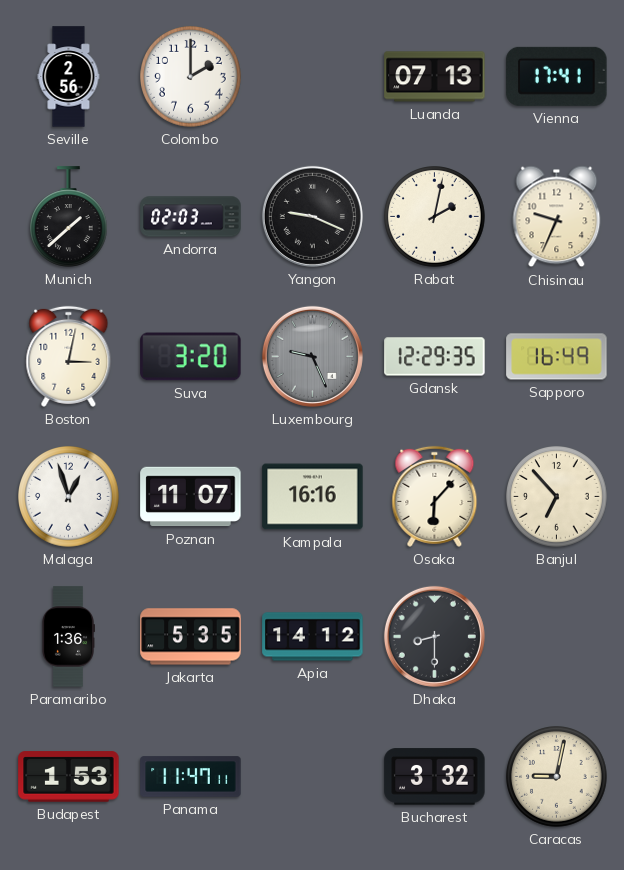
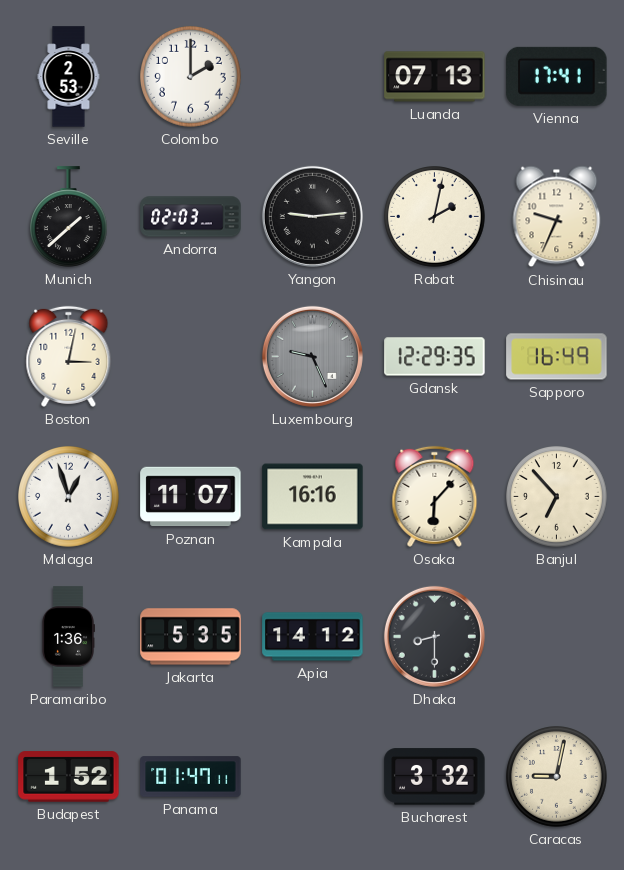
Seville: 2:56 -> 2:53
Yangon: 9:19 -> 9:14
Suva: 3:20 -> none
Budapest: 1:53 -> 1:52
Panama: 11:47 -> 01:47
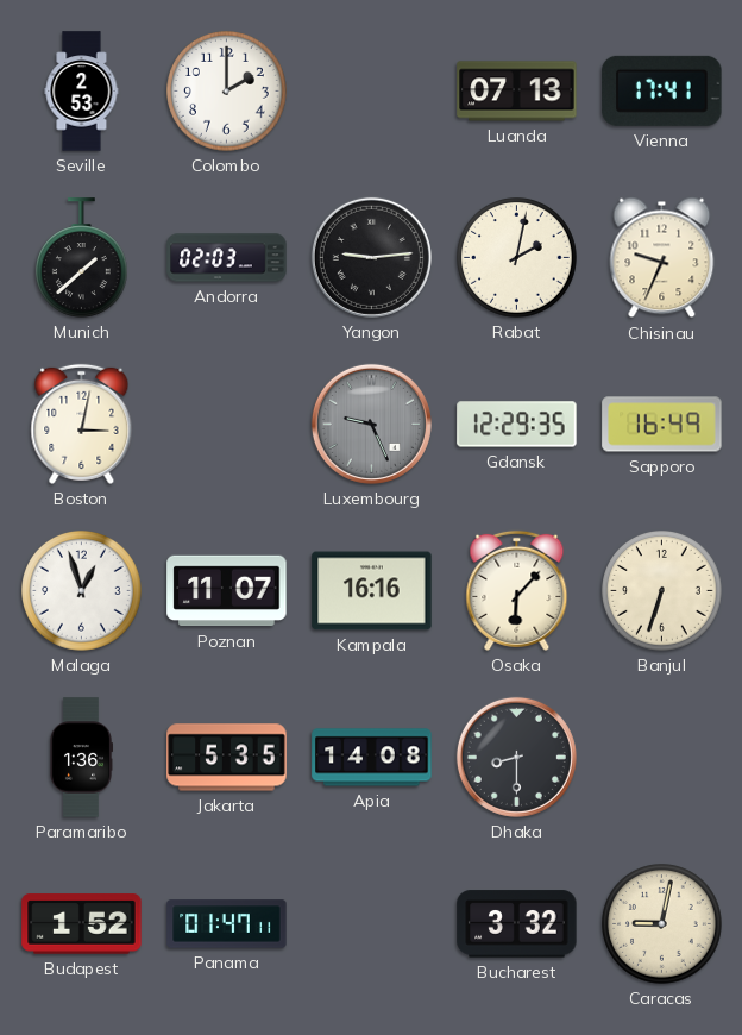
Banjul: 6:53 -> 6:33
Apia: 14:12 -> 14:08
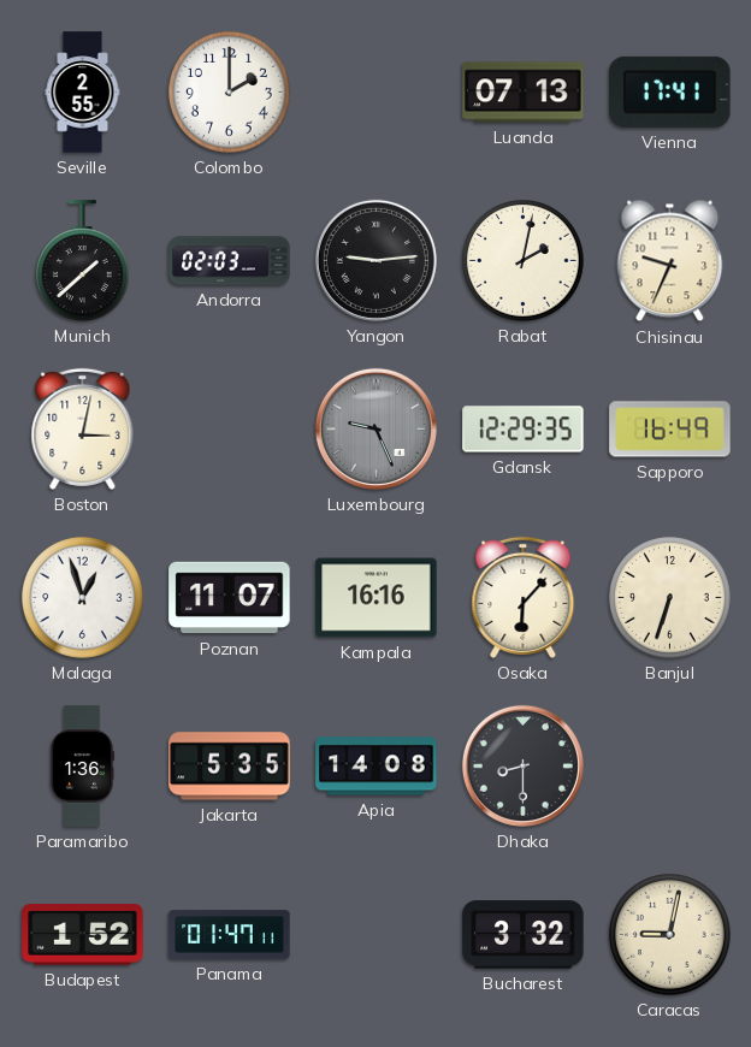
Seville: 2:53 -> 2:55
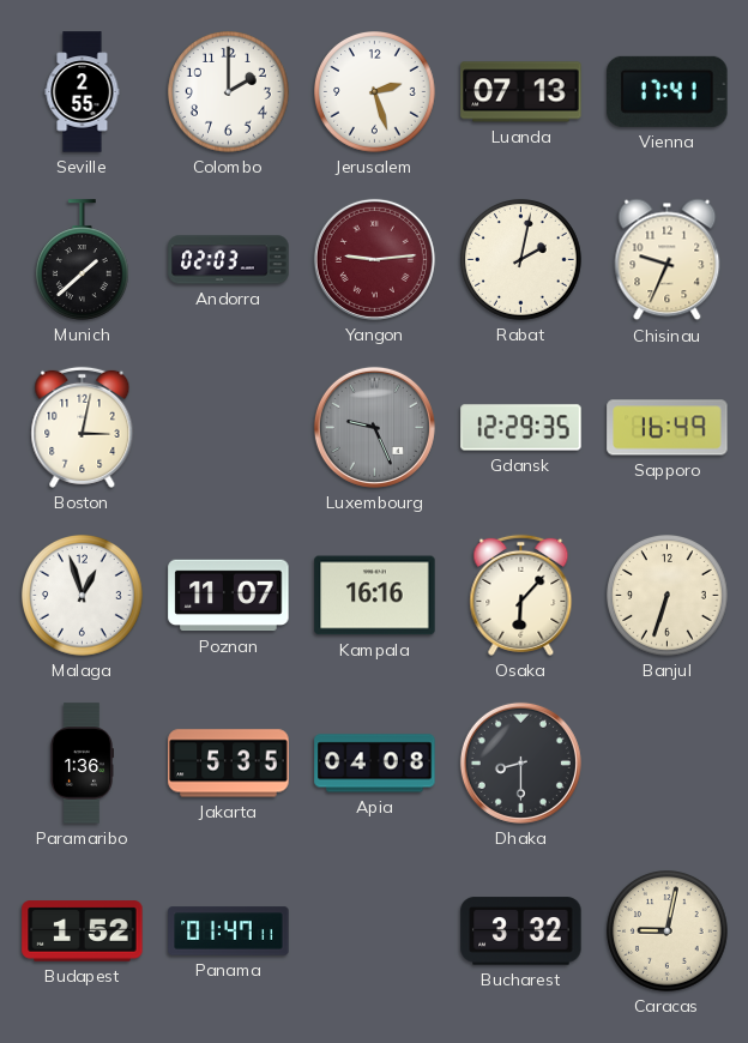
Jerusalem: none -> 2:27
Yangon dial: black -> burgundy
Apia: 14:08 -> 04:08
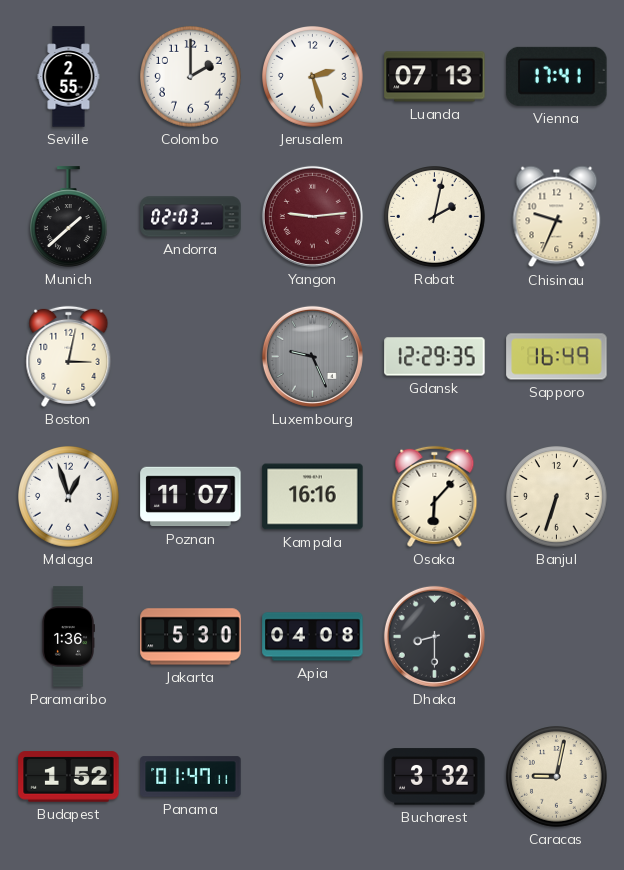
Jakarta: 5:35 -> 5:30
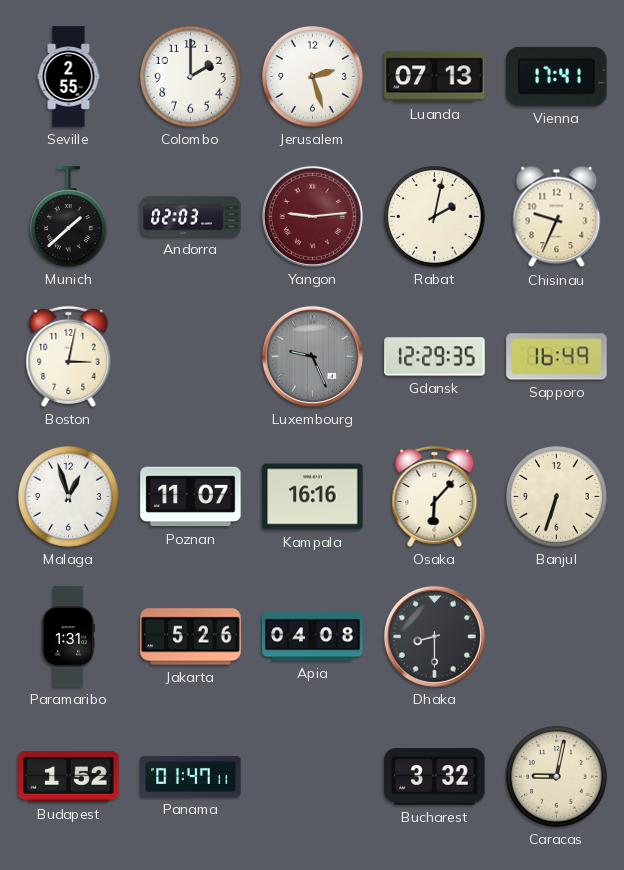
Paramaribo: 1:36 -> 1:31
Jakarta: 5:30 -> 5:26
